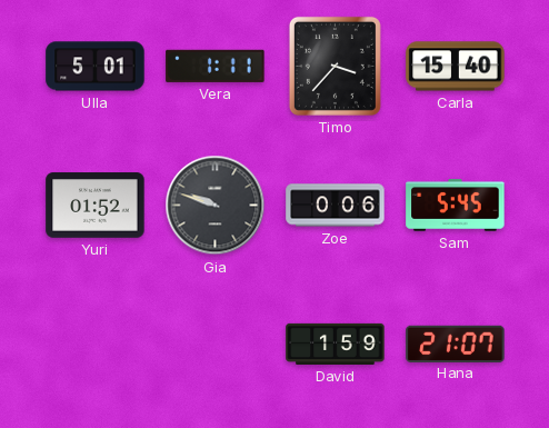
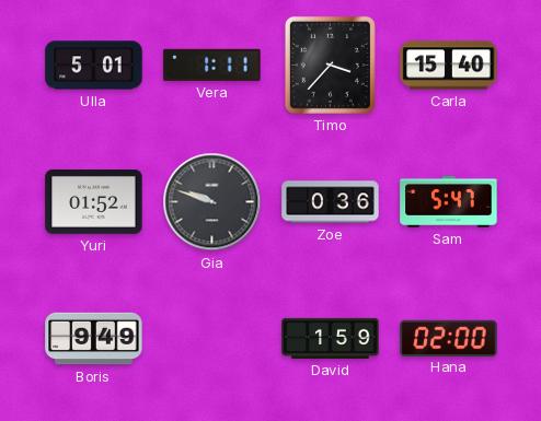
Zoe: 0:06 -> 0:36
Sam: 5:45 -> 5:47
Boris: none -> 9:49
Hana: 21:07 -> 02:00
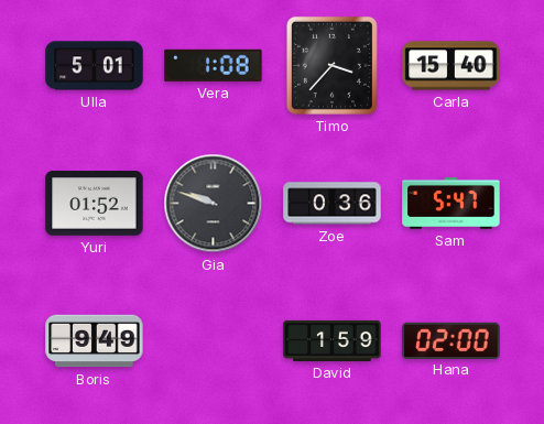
Vera: 1:11 -> 1:08
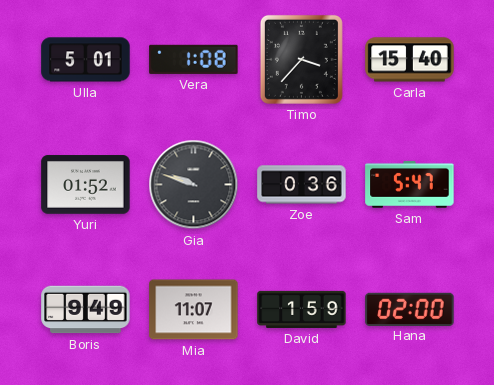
Mia: none -> 11:07
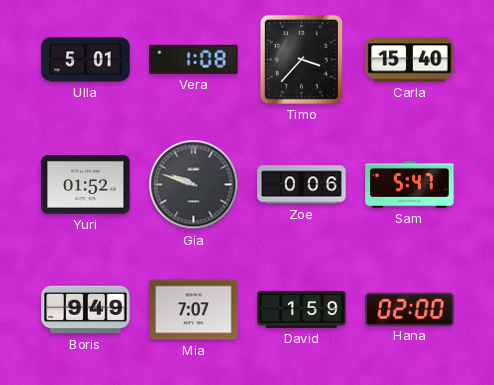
Zoe: 0:36 -> 0:06
Mia: 11:07 -> 7:07
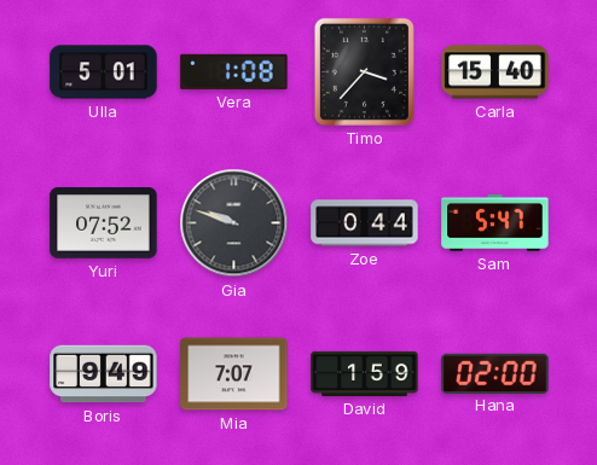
Yuri: 01:52 -> 07:52
Zoe: 0:06 -> 0:44
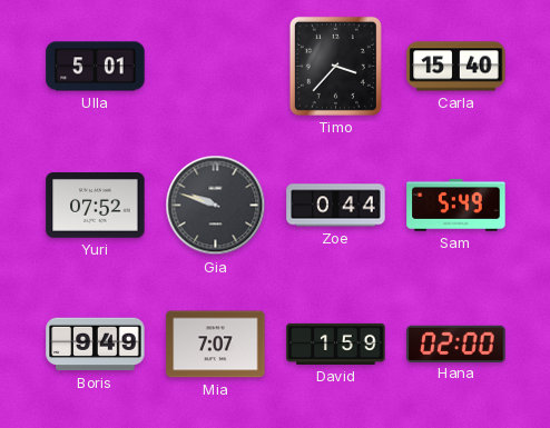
Vera: 1:08 -> none
Sam: 5:47 -> 5:49
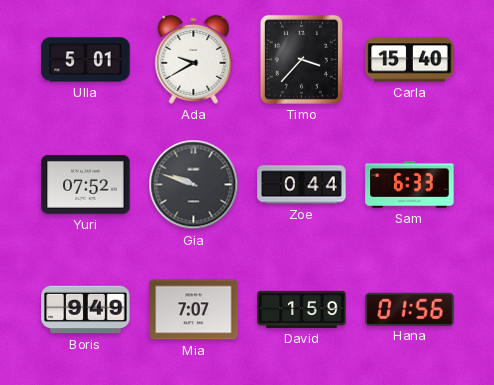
Ada: none -> 9:40
Sam: 5:49 -> 6:33
Hana: 02:00 -> 01:56
